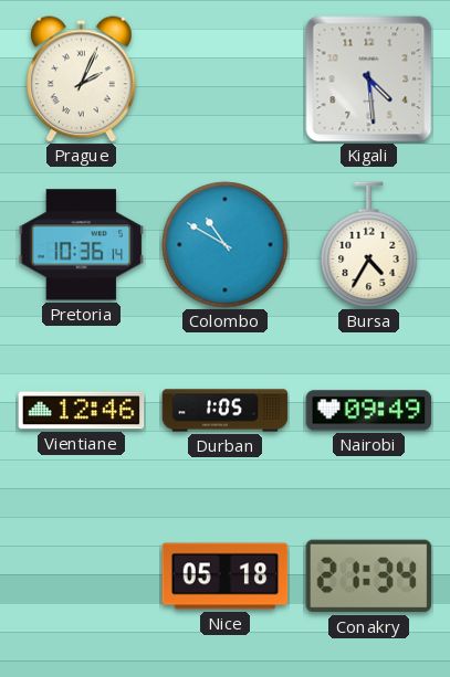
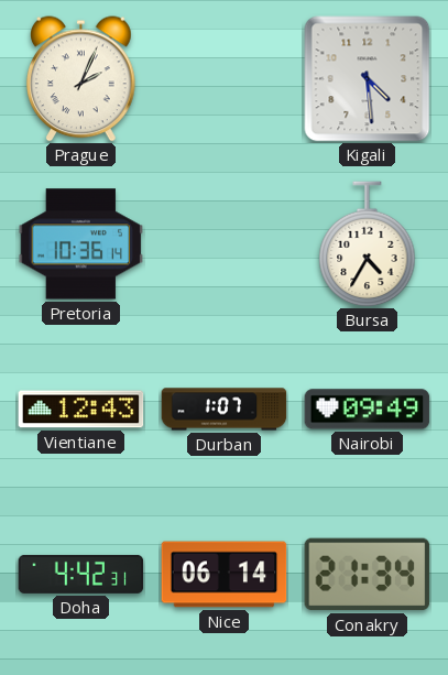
Colombo: 10:50 -> none
Vientiane: 12:46 -> 12:43
Durban: 1:05 -> 1:07
Doha: none -> 4:42
Nice: 05:18 -> 06:14
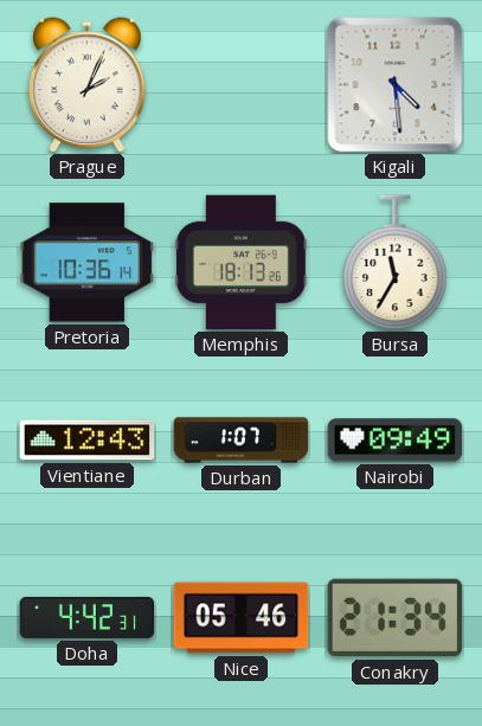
Memphis: none -> 18:13
Bursa: 4:35 -> 11:35
Nice: 06:14 -> 05:46
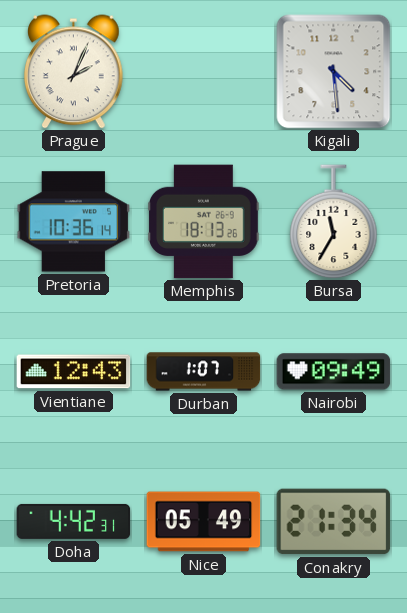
Nice: 05:46 -> 05:49
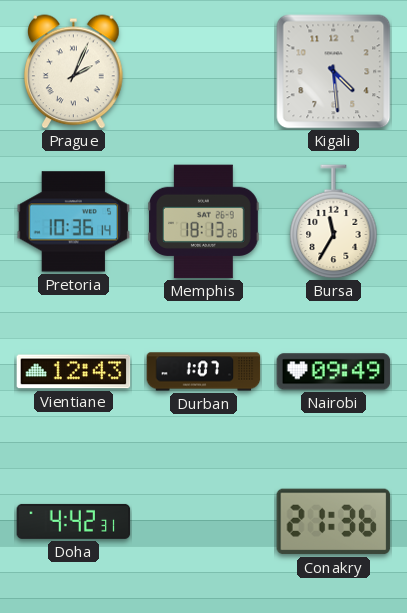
Nice: 05:49 -> none
Conakry: 21:34 -> 21:36
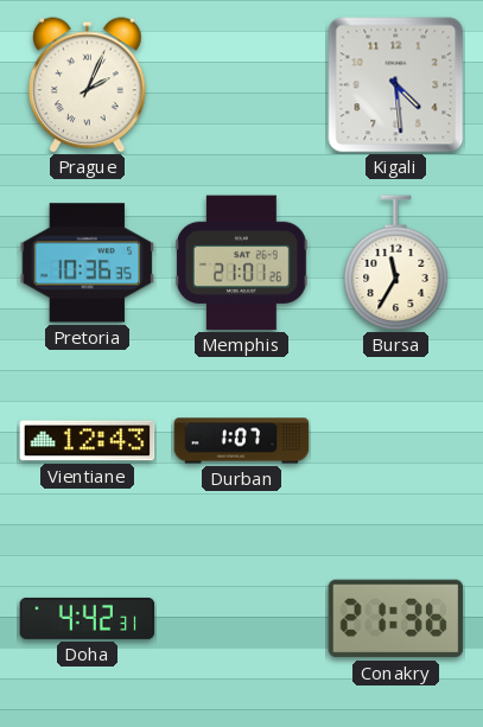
Pretoria: 10:36:14 -> 10:36:35
Memphis: 18:13 -> 21:01
Nairobi: 09:49 -> none
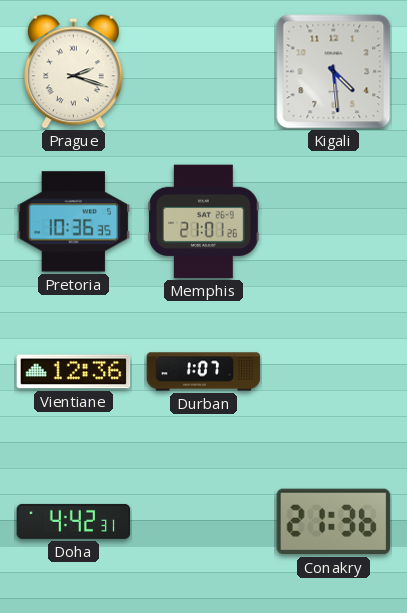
Prague: 2:04 -> 2:18
Bursa: 11:35 -> none
Vientiane: 12:43 -> 12:36
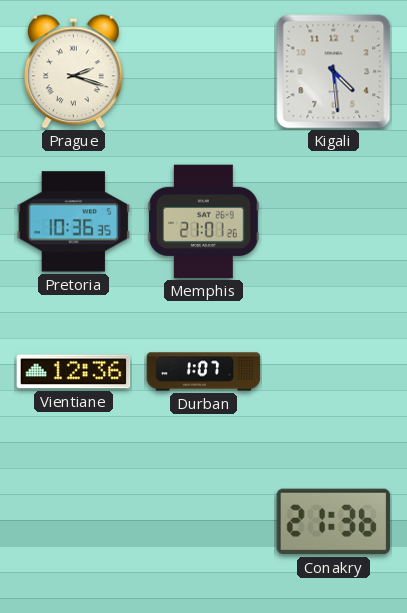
Doha: 4:42 -> none
